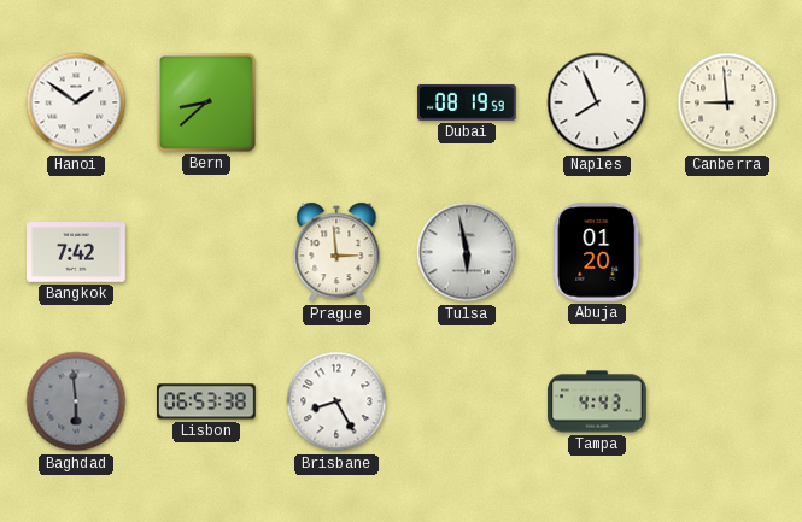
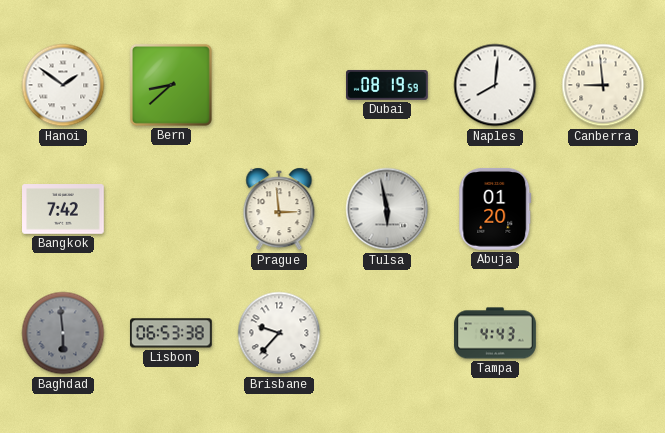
Naples: 7:56 -> 8:01
Brisbane: 8:25 -> 9:37
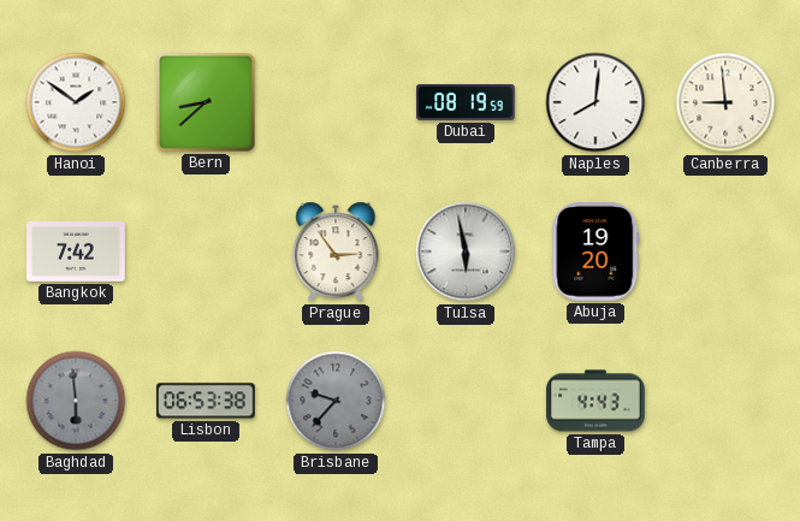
Prague: 2:59 -> 2:54
Abuja: 01:20 -> 19:20
Brisbane dial: white -> grey
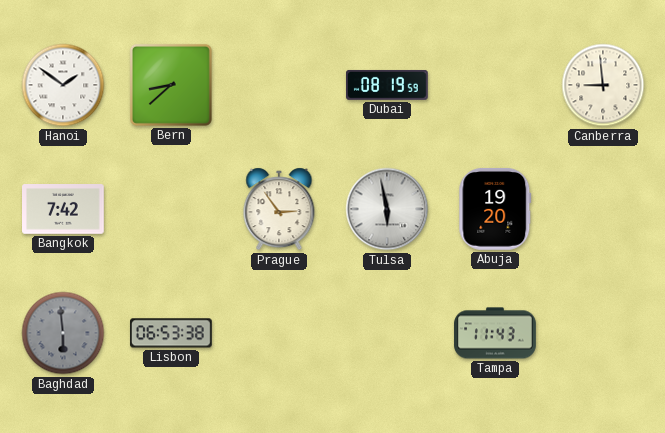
Naples: 8:01 -> none
Brisbane: 9:37 -> none
Tampa: 4:43 -> 11:43
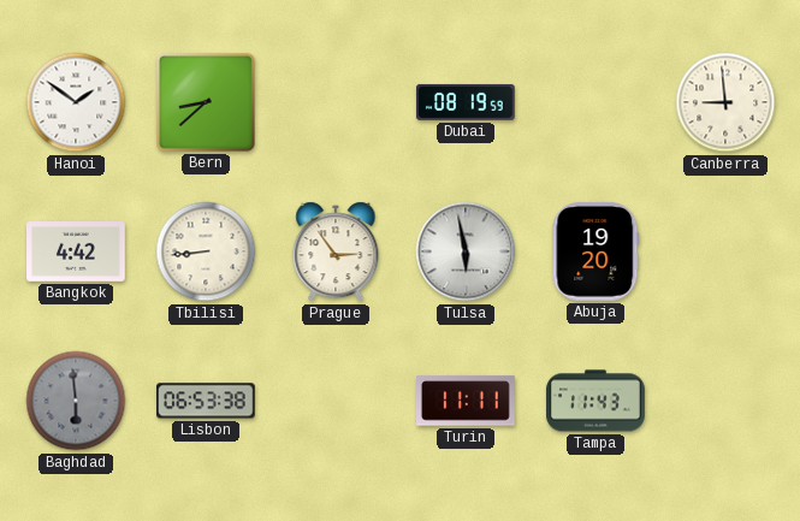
Bangkok: 7:42 -> 4:42
Tbilisi: none -> 8:44
Turin: none -> 11:11
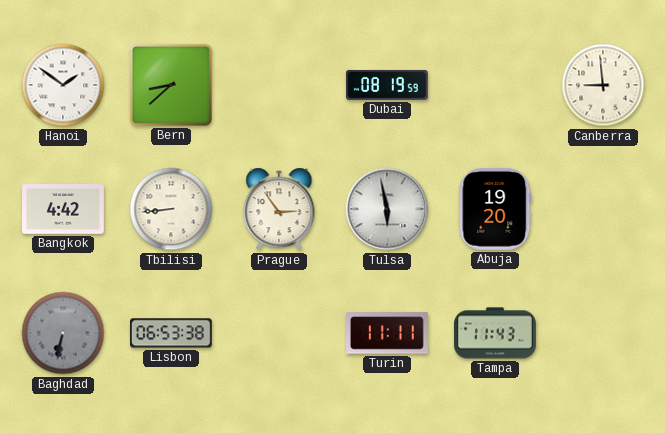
Baghdad: 5:59 -> 6:32
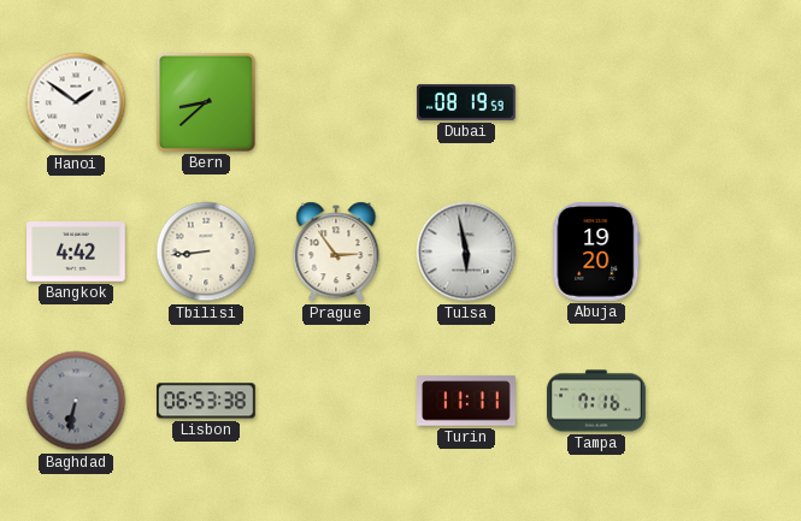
Canberra: 8:59 -> none
Tampa: 11:43 -> 7:16
